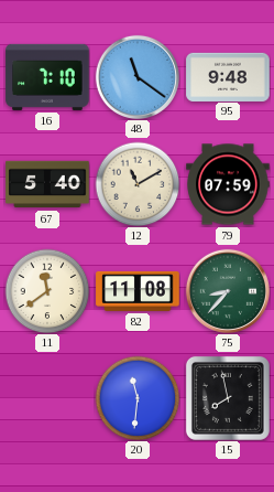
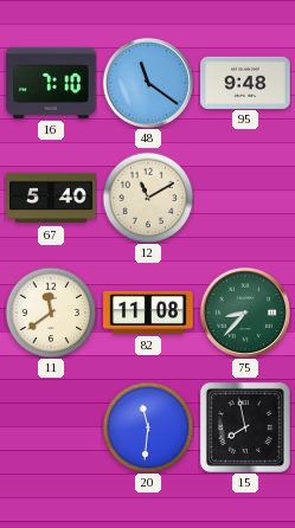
79: 07:59 -> none
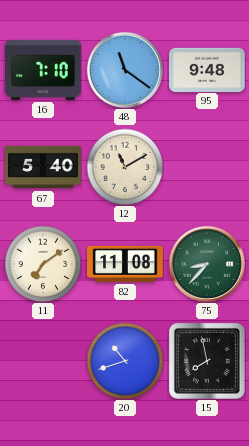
11: 11:39 -> 7:09
20: 11:31 -> 10:42
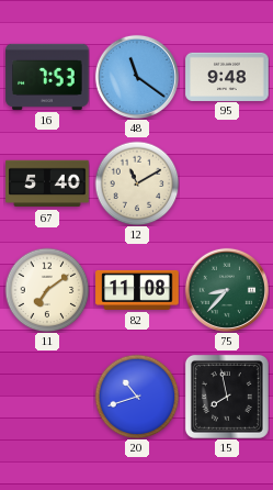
16: 7:10 -> 7:53
